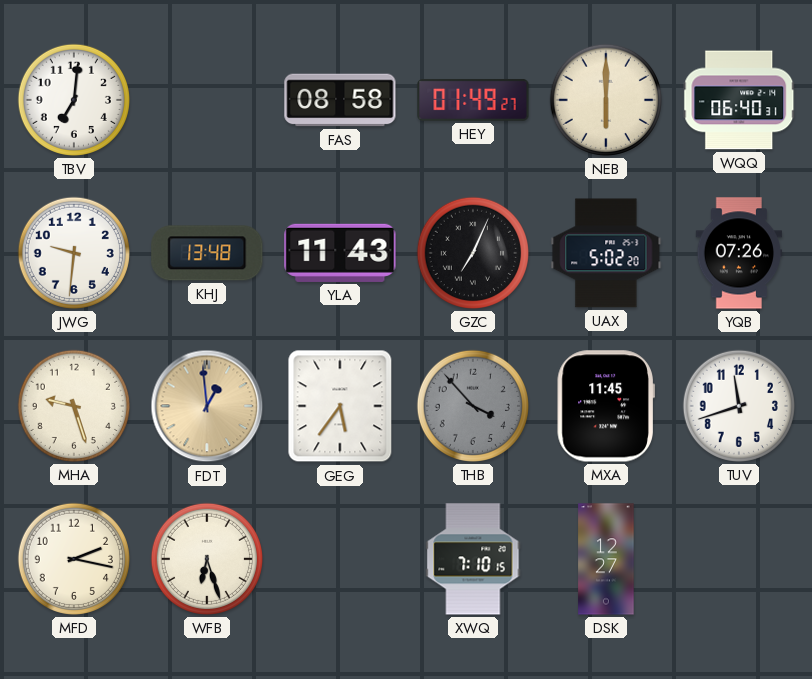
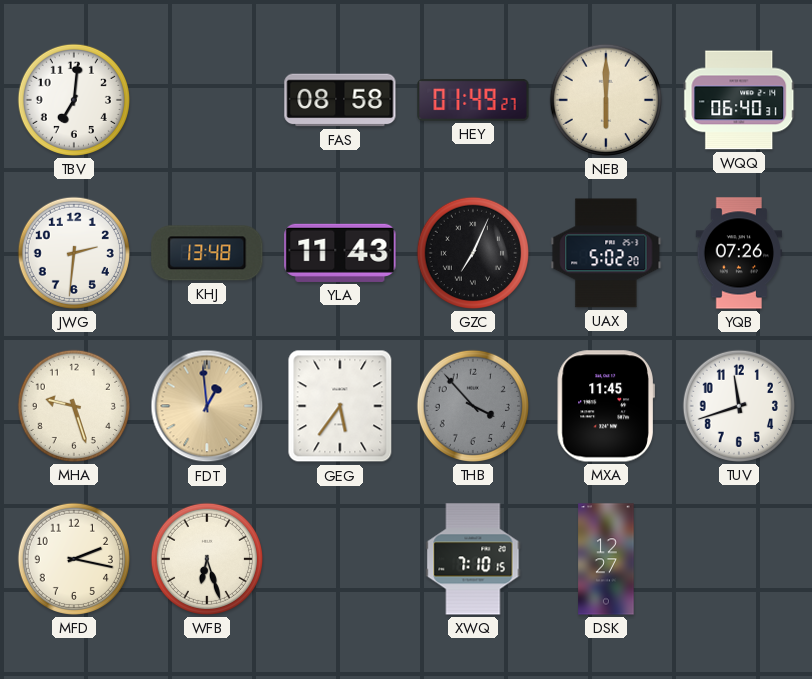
JWG: 9:31 -> 2:31
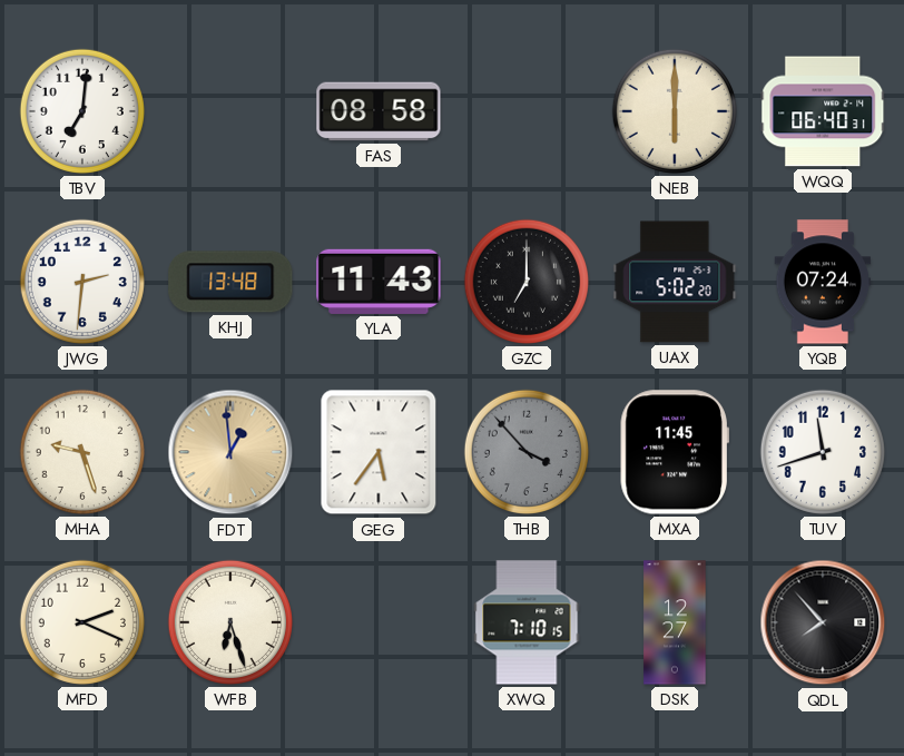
HEY: 01:49 -> none
GZC: 7:04 -> 7:00
YQB: 07:26 -> 07:24
MFD: 2:17 -> 2:19
QDL: none -> 7:53
